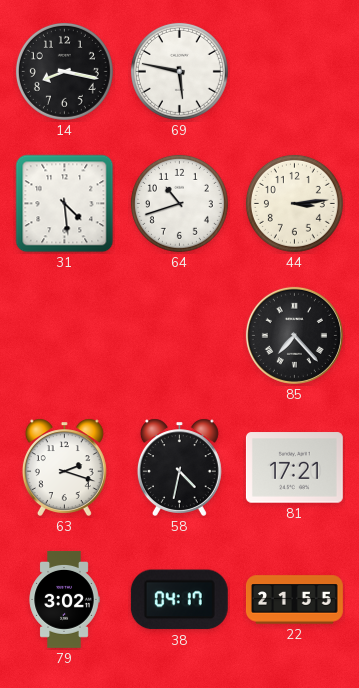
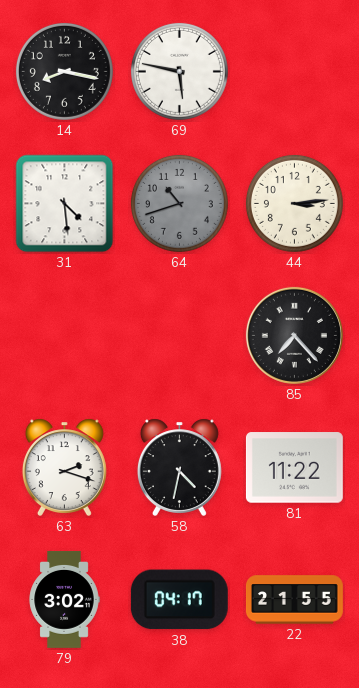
64 dial: white -> grey
81: 17:21 -> 11:22
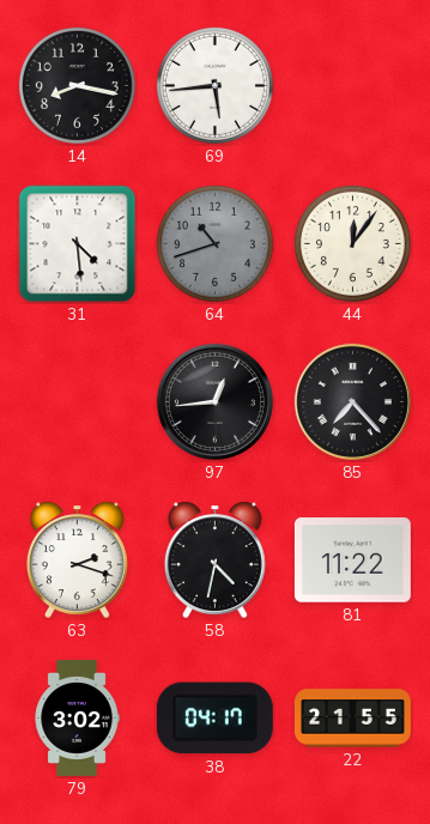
69: 5:47 -> 5:44
44: 3:14 -> 12:06
97: none -> 12:44
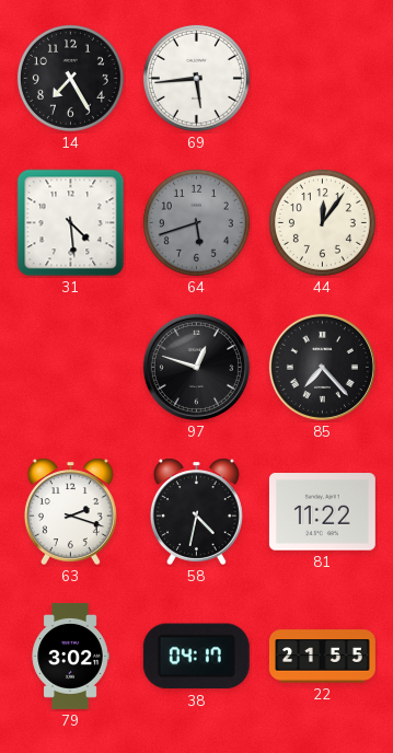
14: 8:17 -> 7:25
64: 10:42 -> 5:42
97: 12:44 -> 12:48
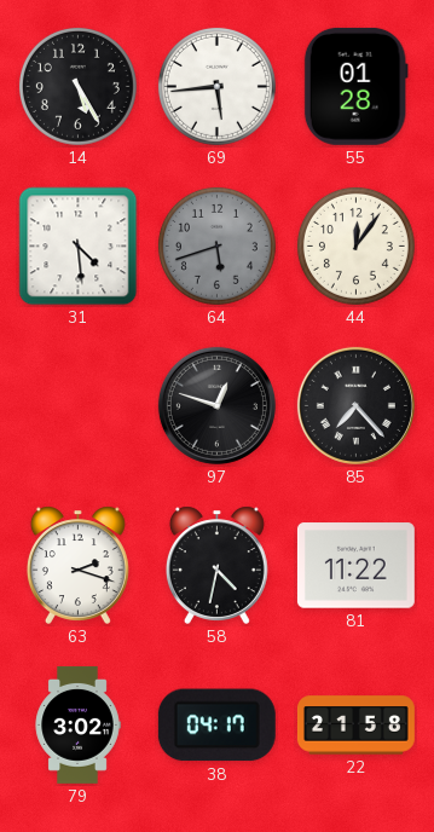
14: 7:25 -> 5:25
55: none -> 01:28
22: 21:55 -> 21:58
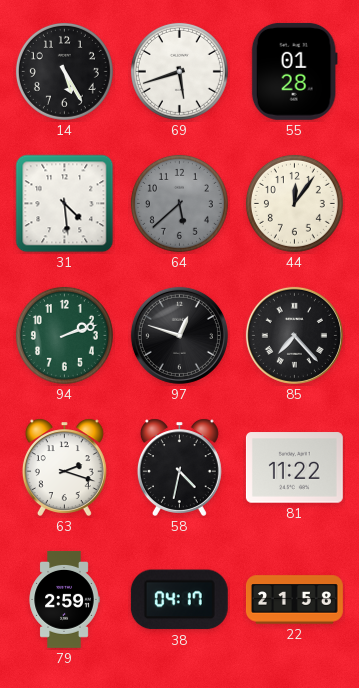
69: 5:44 -> 5:42
64: 5:42 -> 5:38
94: none -> 2:12
79: 3:02 -> 2:59
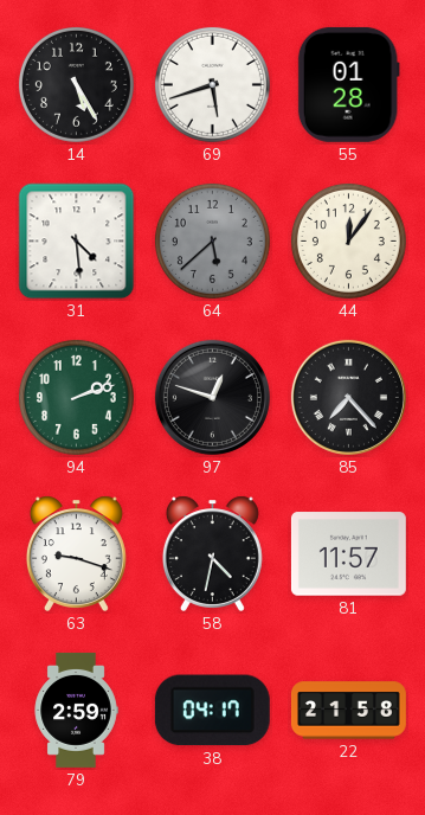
63: 2:18 -> 9:18
81: 11:22 -> 11:57
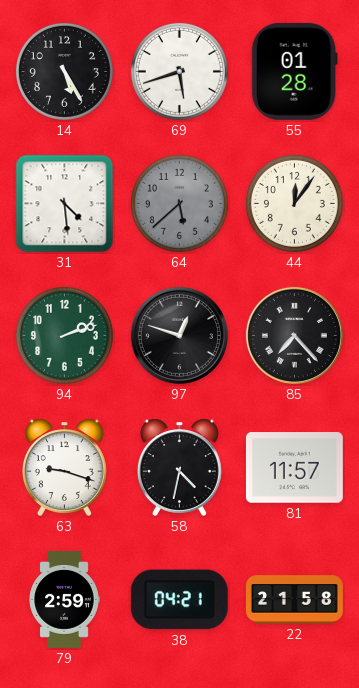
38: 04:17 -> 04:21
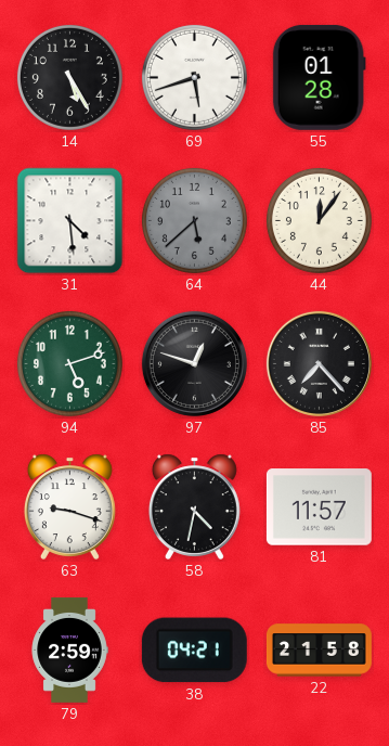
94: 2:12 -> 5:12
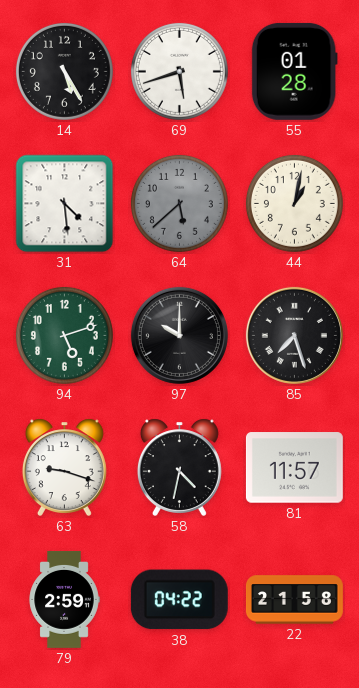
44: 12:06 -> 1:02
97: 12:48 -> 10:00
85: 7:23 -> 7:27
38: 04:21 -> 04:22
